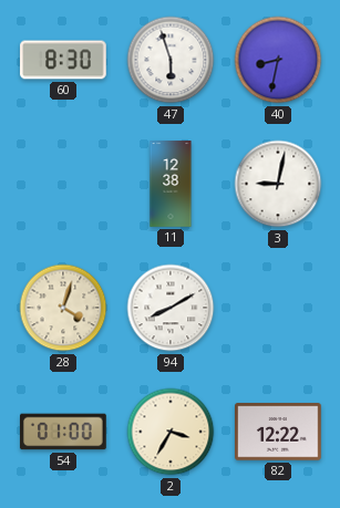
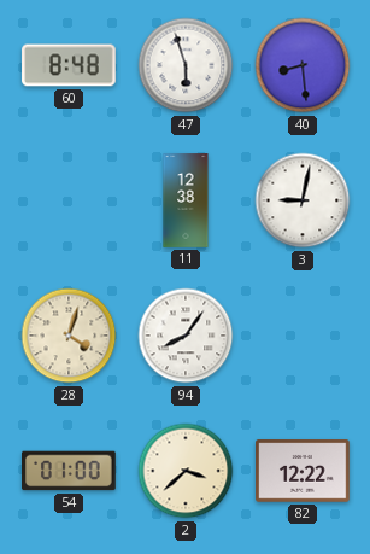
60: 8:30 -> 8:48
40: 8:32 -> 8:29
94: 8:10 -> 8:06
2: 3:35 -> 3:38
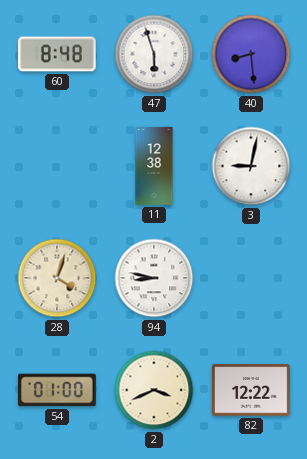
94: 8:06 -> 8:47
2: 3:38 -> 3:41
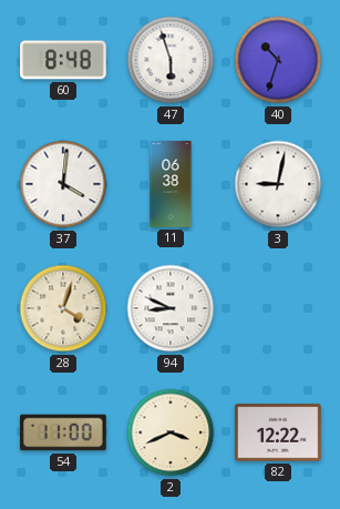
40: 8:29 -> 10:33
37: none -> 4:01
11: 12:38 -> 06:38
94: 8:47 -> 8:49
54: 01:00 -> 11:00
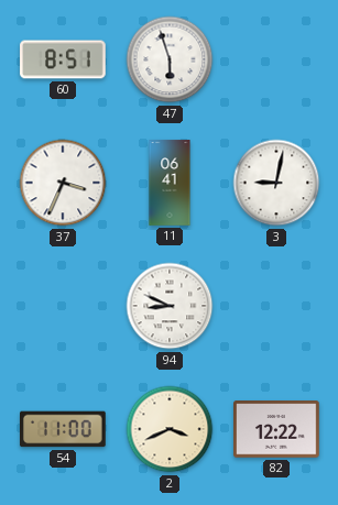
60: 8:48 -> 8:51
40: 10:33 -> none
37: 4:01 -> 3:34
11: 06:38 -> 06:41
28: 4:03 -> none
